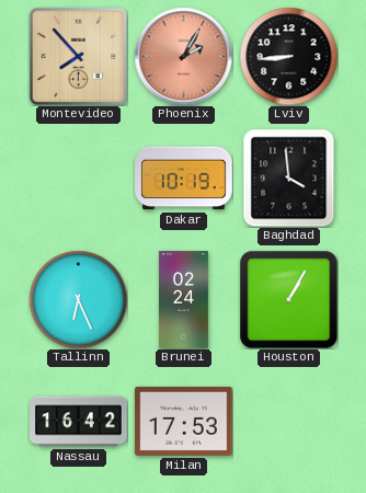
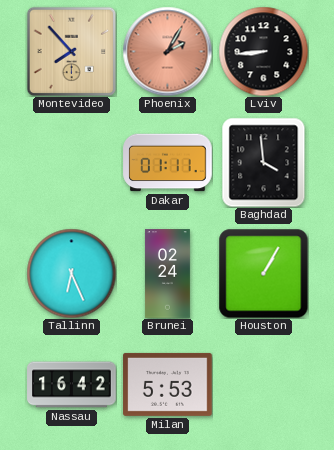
Dakar: 10:19 -> 01:11
Milan: 17:53 -> 5:53
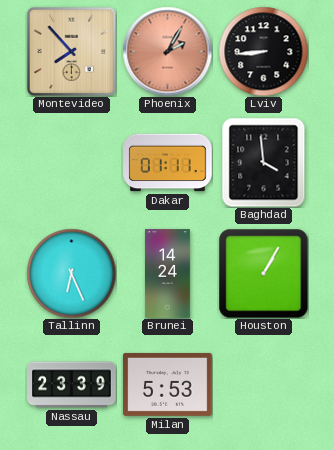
Brunei: 02:24 -> 14:24
Nassau: 16:42 -> 23:39
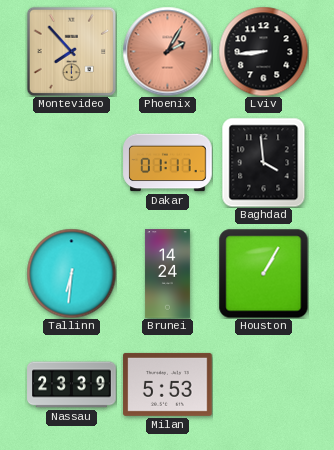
Tallinn: 6:26 -> 6:31
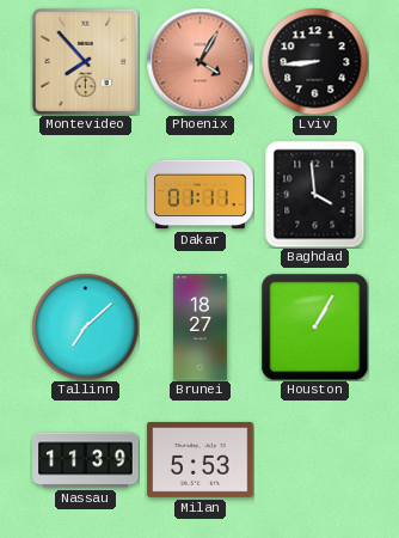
Phoenix: 2:05 -> 4:05
Tallinn: 6:31 -> 7:08
Brunei: 14:24 -> 18:27
Nassau: 23:39 -> 11:39
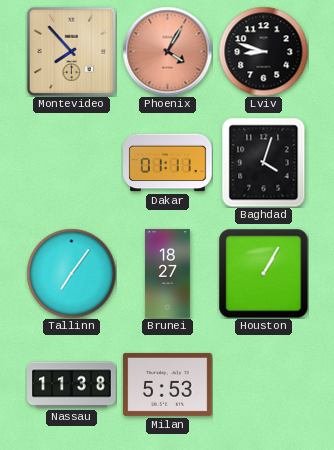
Lviv: 8:44 -> 8:48
Baghdad: 3:59 -> 4:03
Tallinn: 7:08 -> 7:06
Nassau: 11:39 -> 11:38
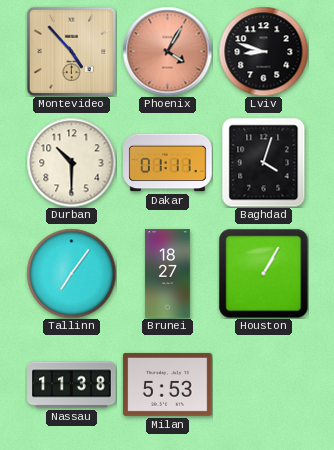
Montevideo: 7:53 -> 4:53
Durban: none -> 10:30
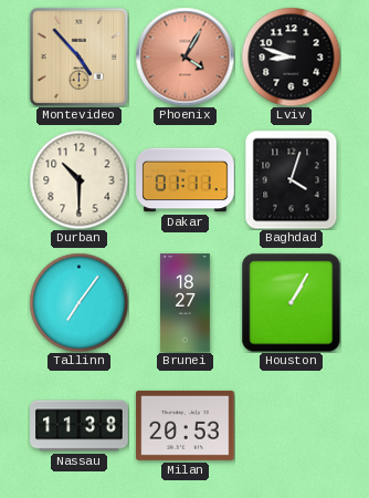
Milan: 5:53 -> 20:53
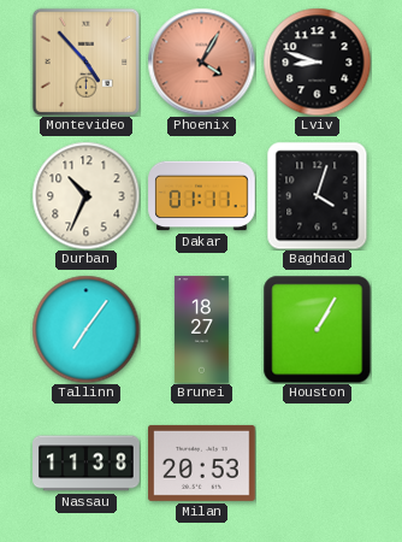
Durban: 10:30 -> 10:34
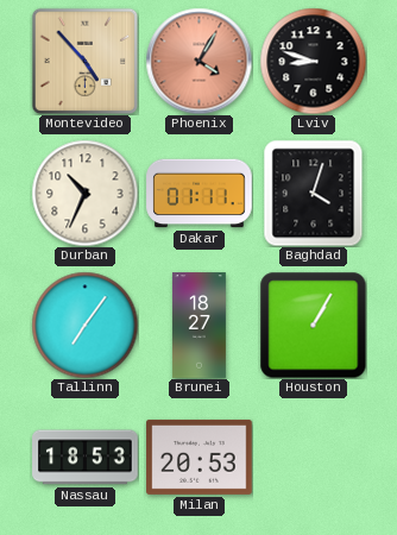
Nassau: 11:38 -> 18:53
